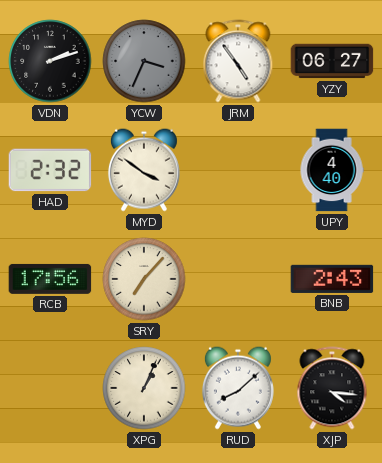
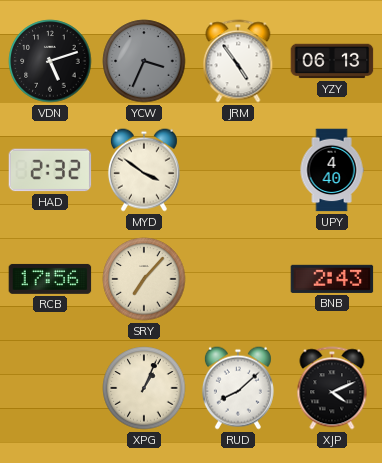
VDN: 2:12 -> 5:12
YZY: 06:27 -> 06:13
XJP: 4:16 -> 4:11
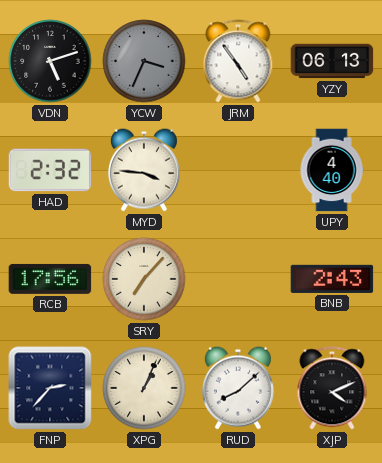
MYD: 3:51 -> 3:46
FNP: none -> 2:37
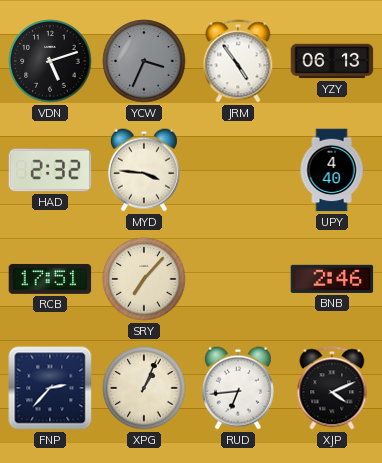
RCB: 17:56 -> 17:51
BNB: 2:43 -> 2:46
RUD: 8:08 -> 6:44
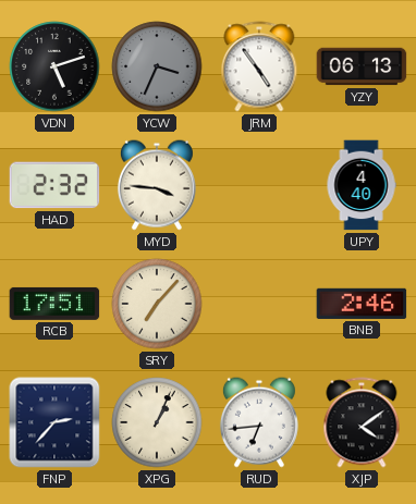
XJP: 4:11 -> 4:09
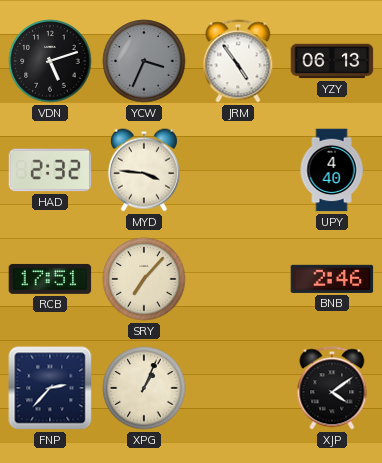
RUD: 6:44 -> none
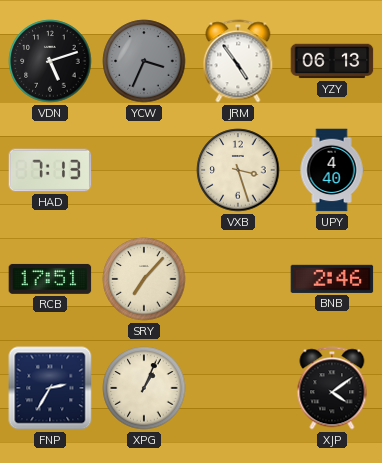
HAD: 2:32 -> 7:13
MYD: 3:46 -> none
VXB: none -> 3:27
FNP: 2:37 -> 2:35
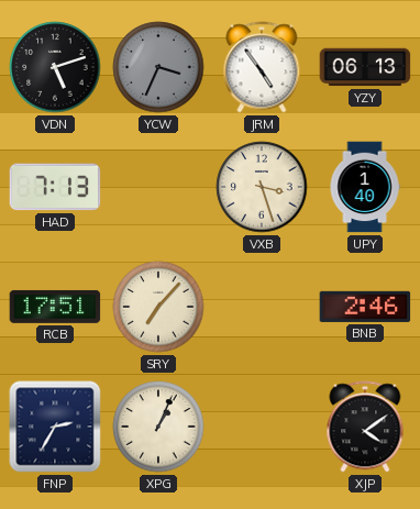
UPY: 4:40 -> 1:40
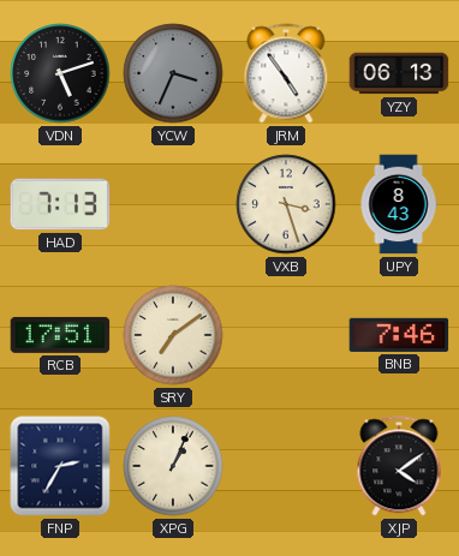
UPY: 1:40 -> 8:43
SRY: 7:07 -> 7:09
BNB: 2:46 -> 7:46
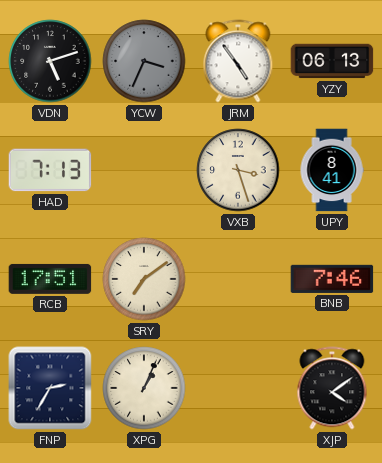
UPY: 8:43 -> 8:41
